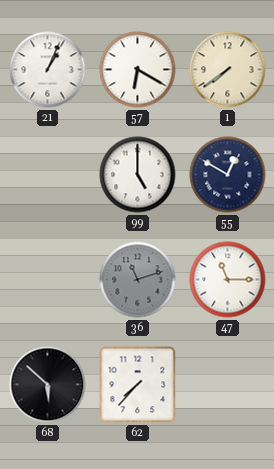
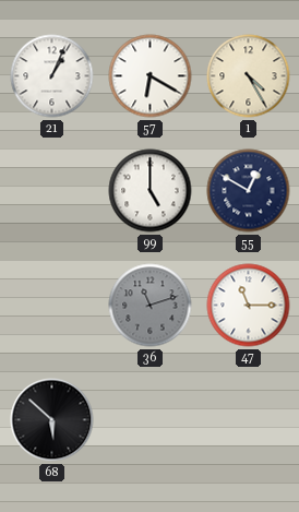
1: 7:39 -> 4:25
62: 7:37 -> none
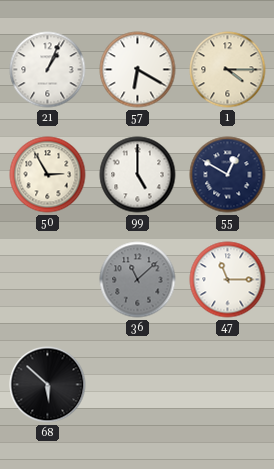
1: 4:25 -> 4:15
50: none -> 2:55
36: 11:12 -> 11:08
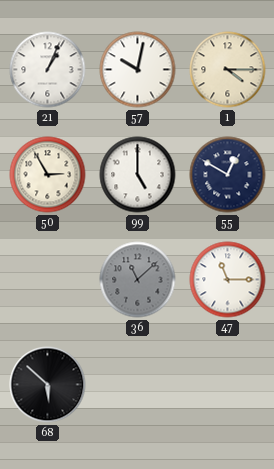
57: 6:20 -> 10:02
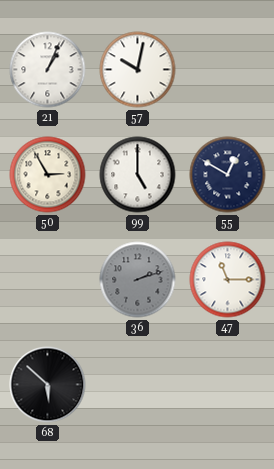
1: 4:15 -> none
36: 11:08 -> 2:12
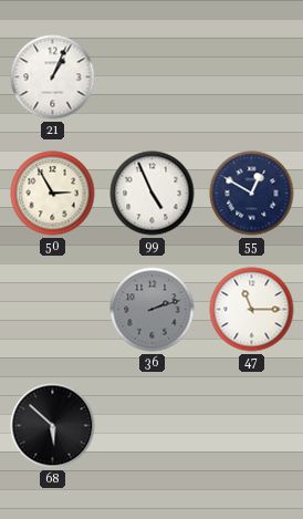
57: 10:02 -> none
99: 5:00 -> 4:56
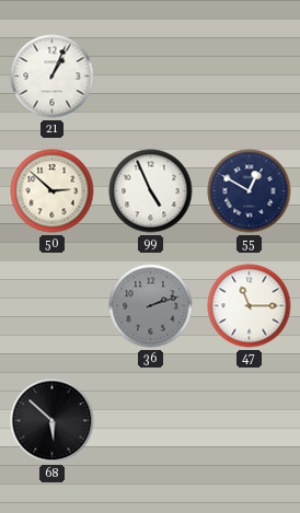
50: 2:55 -> 2:52
